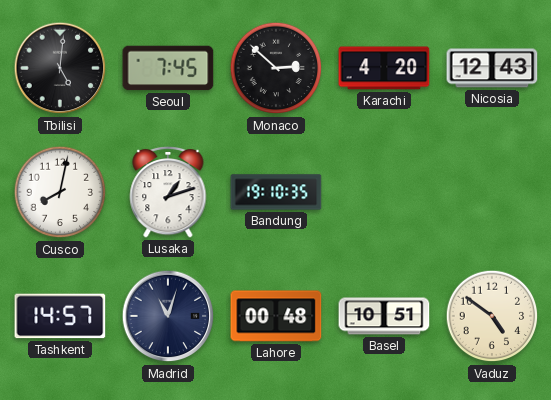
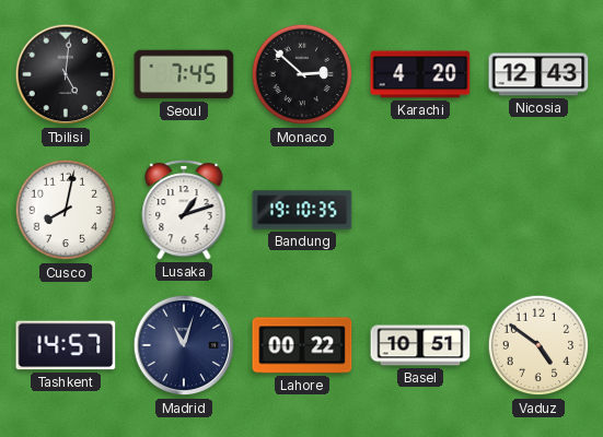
Lahore: 00:48 -> 00:22
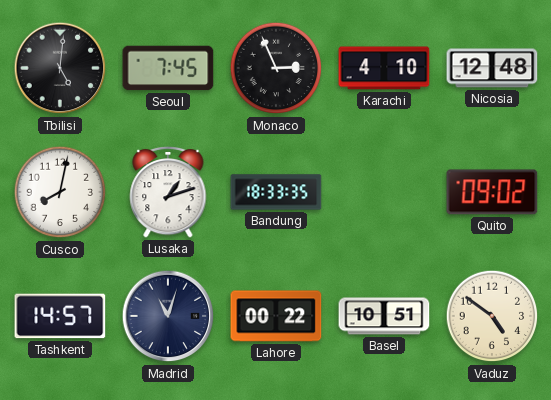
Monaco: 2:52 -> 2:56
Karachi: 4:20 -> 4:10
Nicosia: 12:43 -> 12:48
Bandung: 19:10 -> 18:33
Quito: none -> 09:02
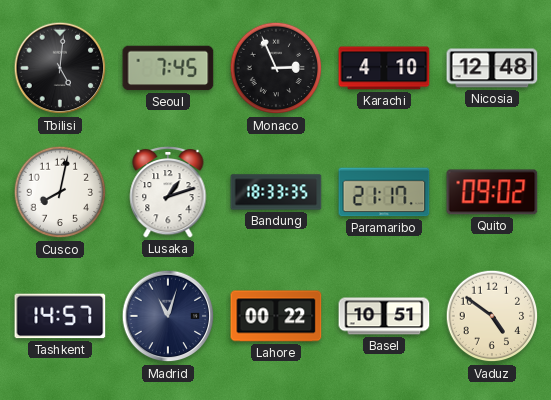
Paramaribo: none -> 21:17
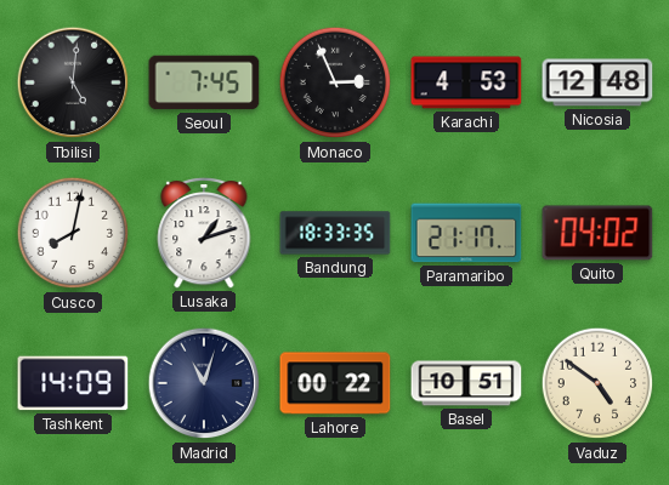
Karachi: 4:10 -> 4:53
Quito: 09:02 -> 04:02
Tashkent: 14:57 -> 14:09
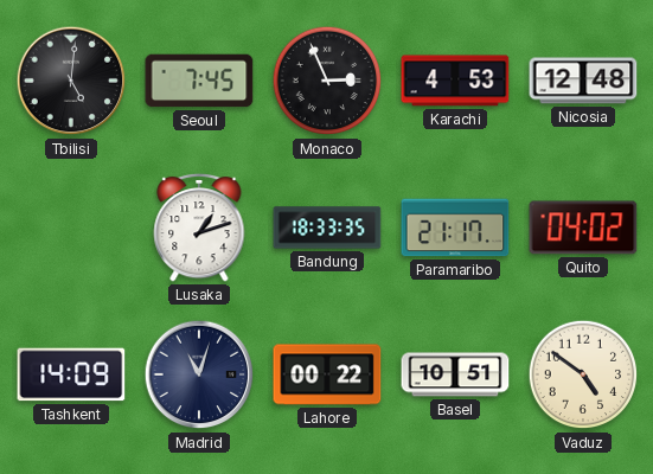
Cusco: 8:02 -> none
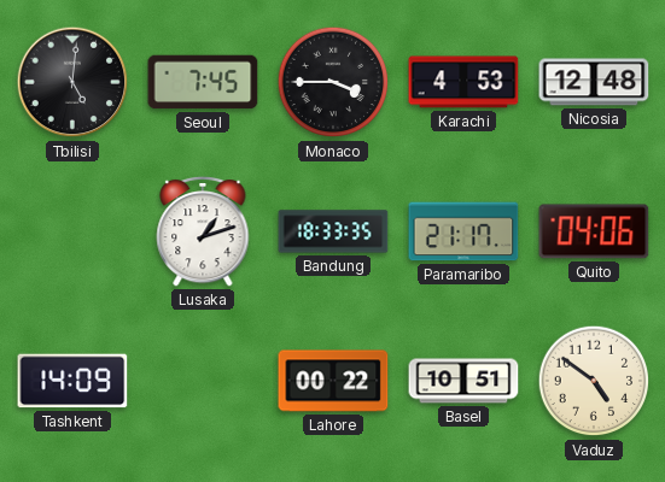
Monaco: 2:56 -> 3:45
Quito: 04:02 -> 04:06
Madrid: 11:03 -> none
